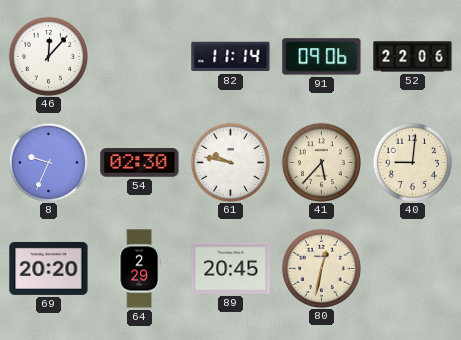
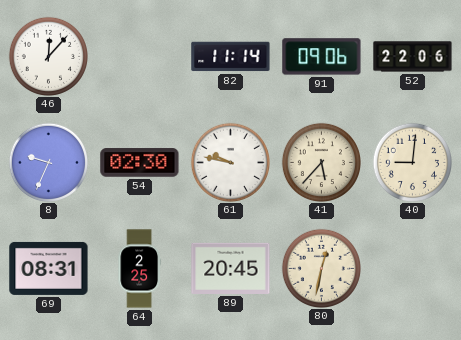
69: 20:20 -> 08:31
64: 2:29 -> 2:25
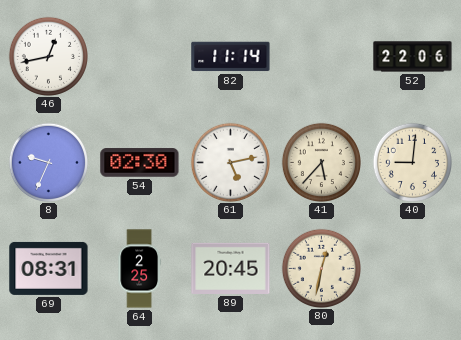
46: 12:07 -> 12:43
91: 09:06 -> none
61: 9:47 -> 5:13
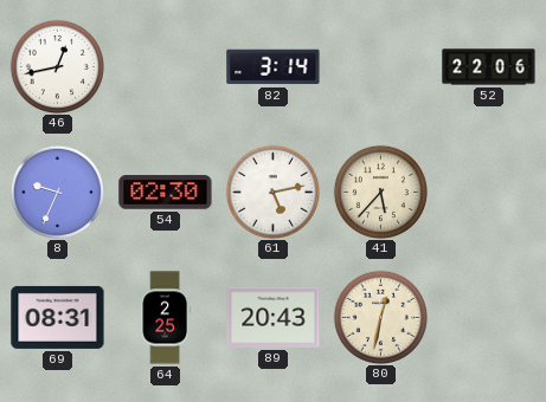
82: 11:14 -> 3:14
40: 9:01 -> none
89: 20:45 -> 20:43
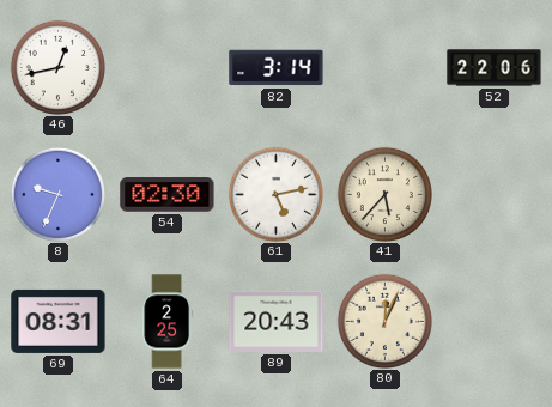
80: 12:32 -> 12:04
